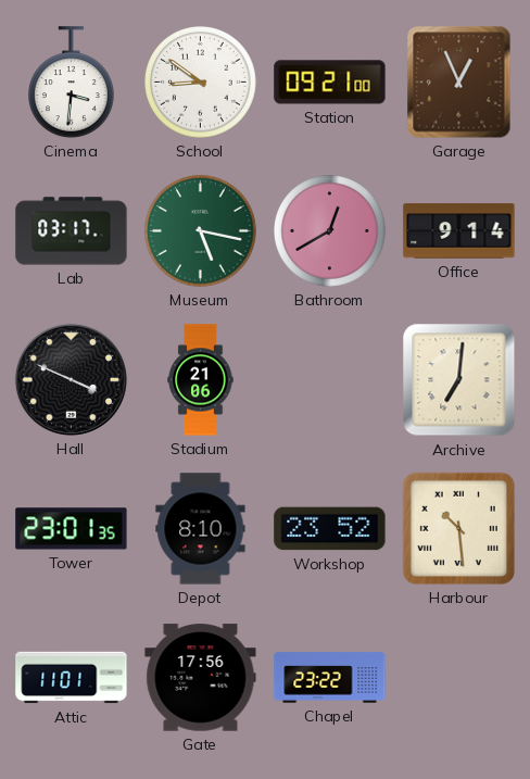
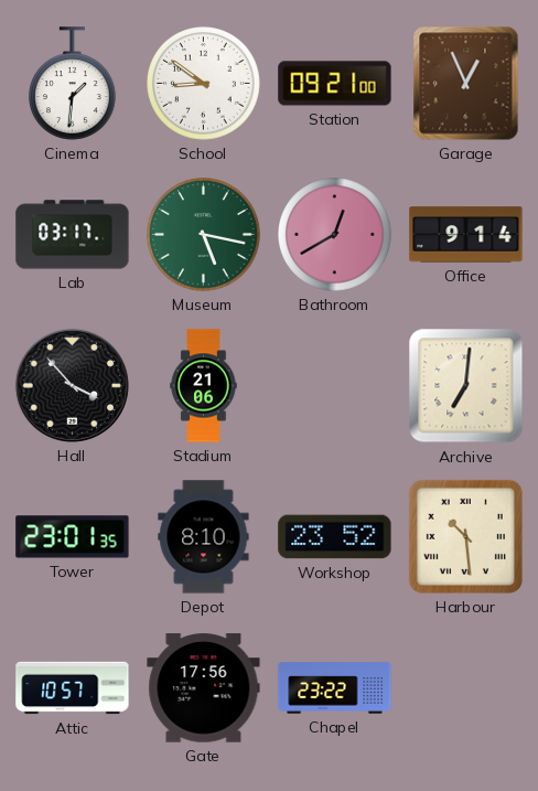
Cinema: 3:31 -> 1:31
Hall: 3:49 -> 3:53
Attic: 11:01 -> 10:57
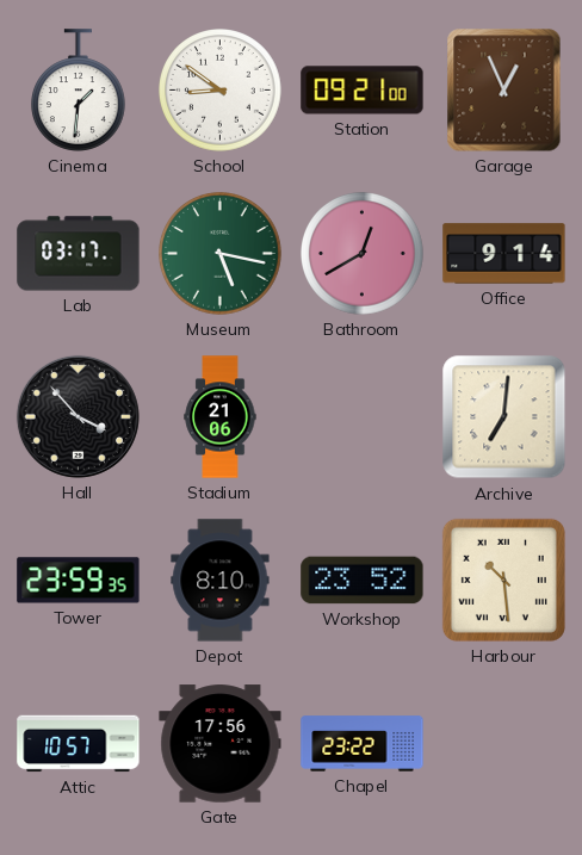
Tower: 23:01 -> 23:59
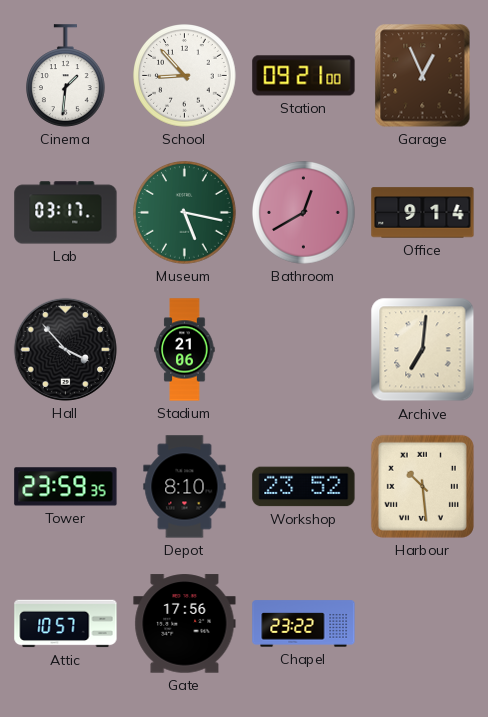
School: 8:51 -> 8:53
